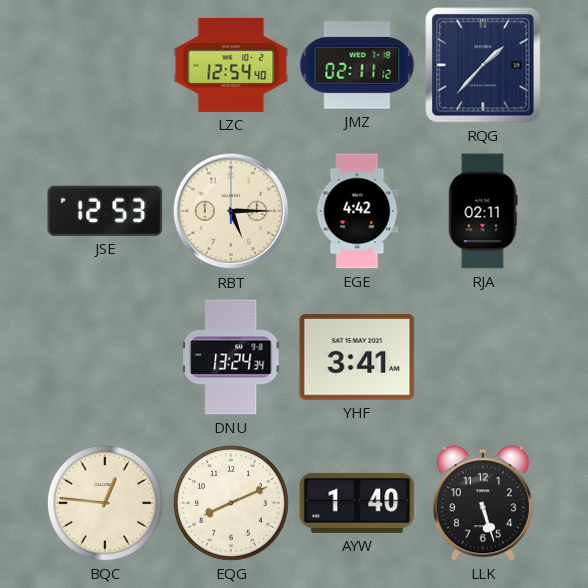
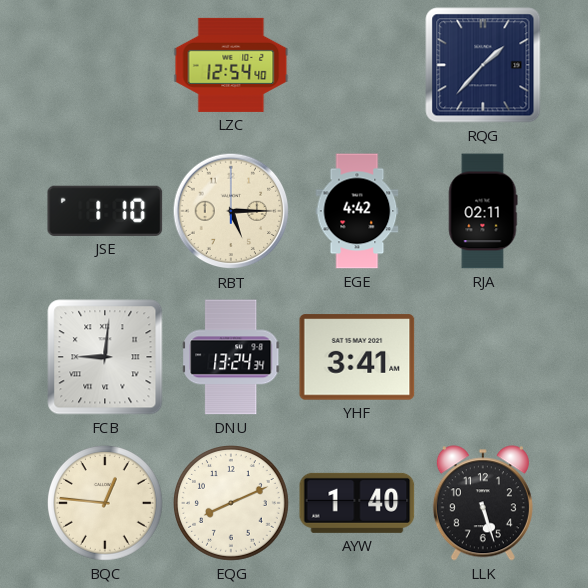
JMZ: 02:11 -> none
JSE: 12:53 -> 1:10
FCB: none -> 9:01
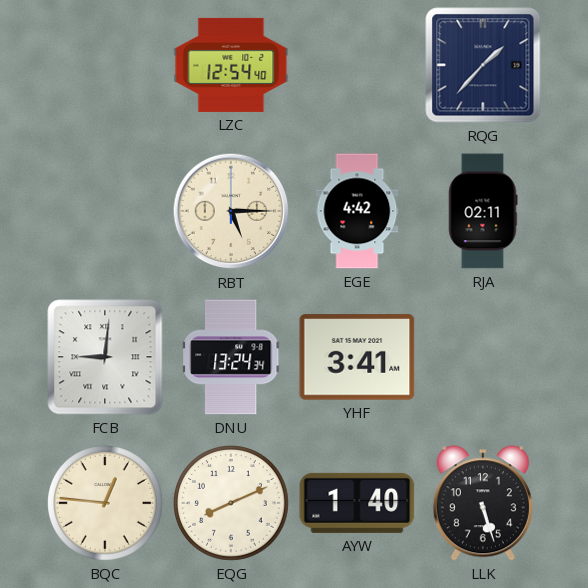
JSE: 1:10 -> none
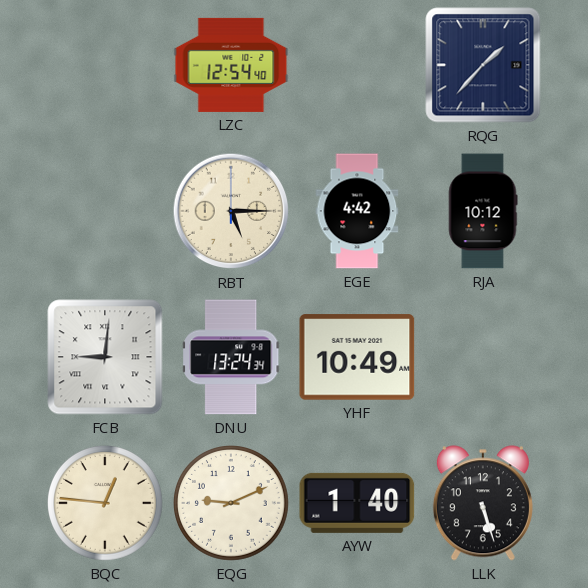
RJA: 02:11 -> 10:12
YHF: 3:41 -> 10:49
EQG: 8:11 -> 9:11
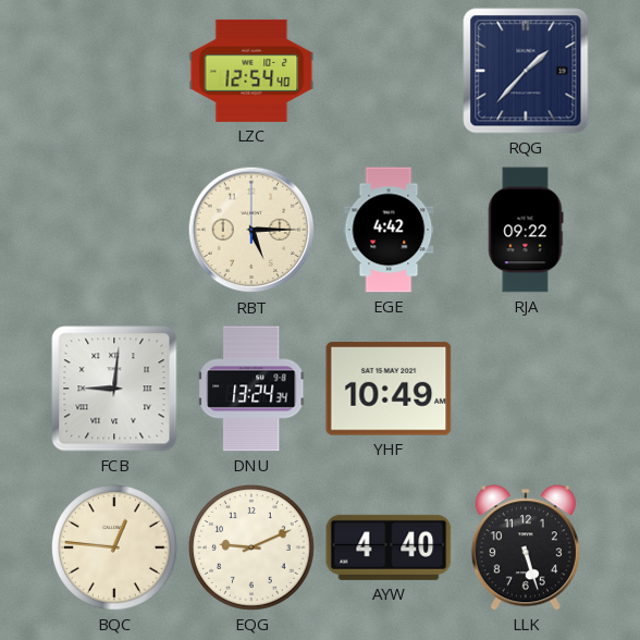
RJA: 10:12 -> 09:22
AYW: 1:40 -> 4:40
